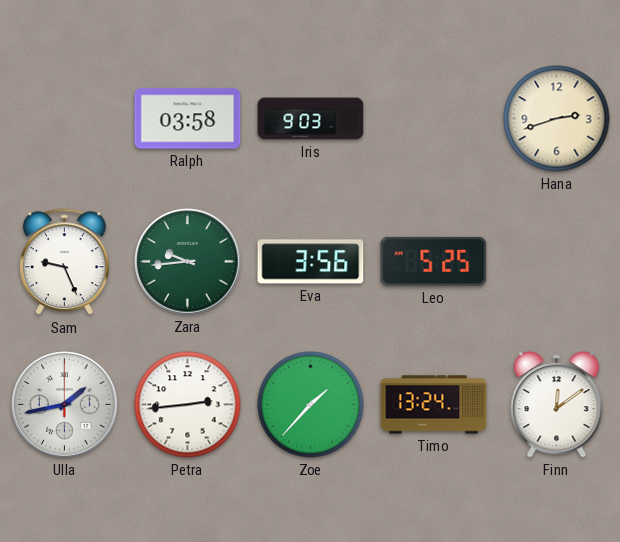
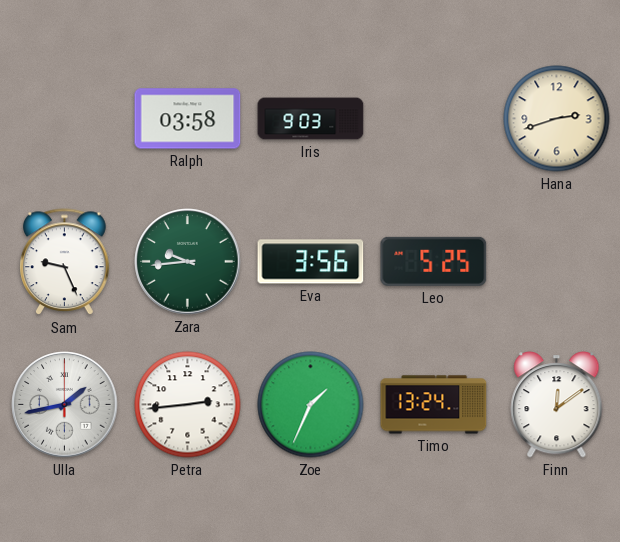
Zoe: 1:37 -> 1:34
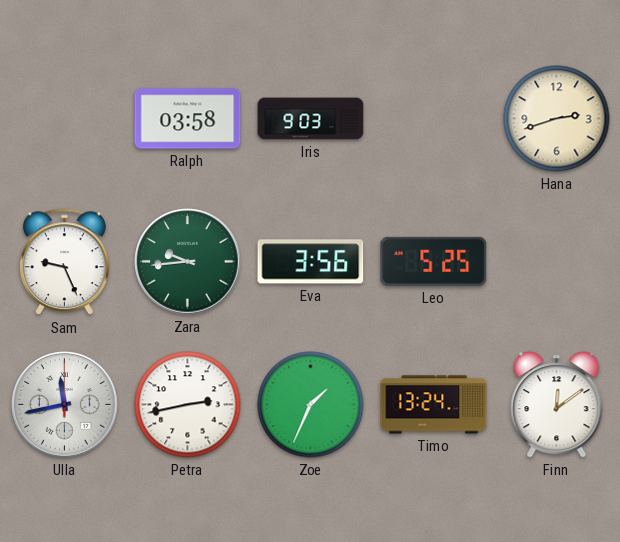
Ulla: 1:43 -> 11:43
Petra: 2:44 -> 2:43
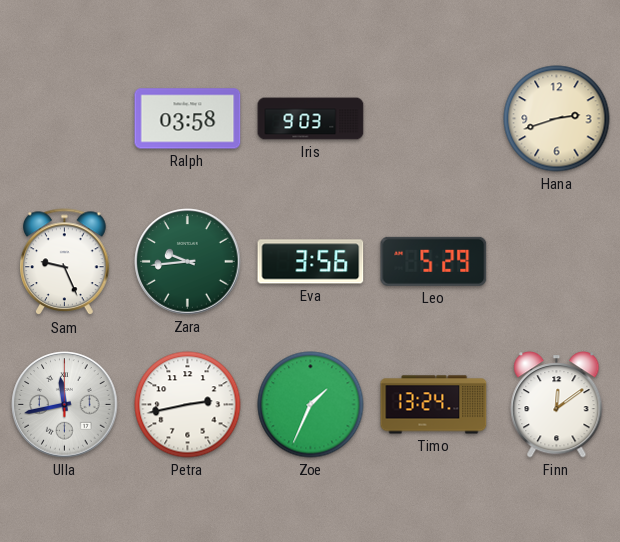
Leo: 5:25 -> 5:29
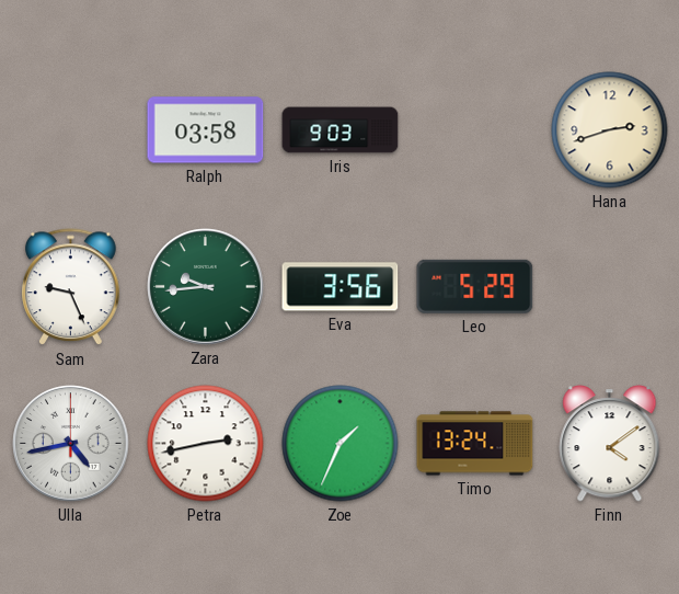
Ulla: 11:43 -> 4:43
Finn: 12:09 -> 4:09
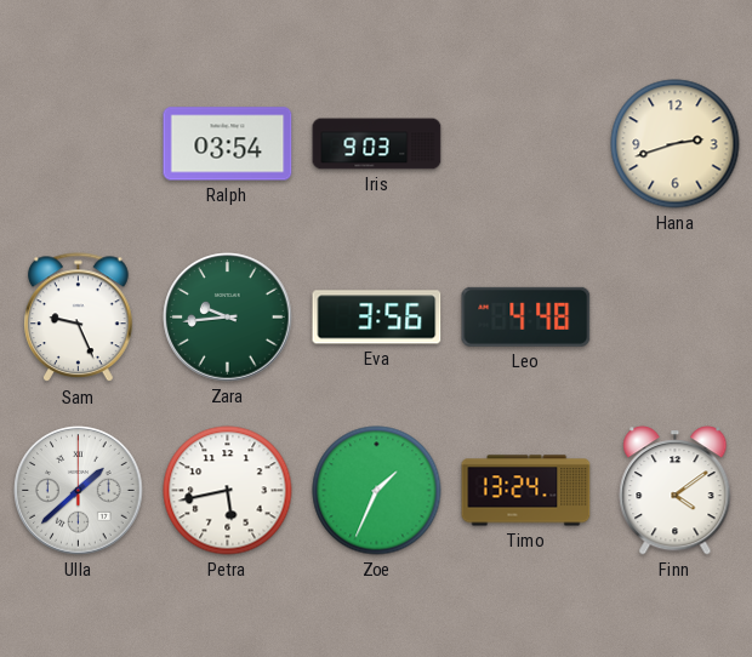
Ralph: 03:58 -> 03:54
Leo: 5:29 -> 4:48
Ulla: 4:43 -> 1:38
Petra: 2:43 -> 5:43
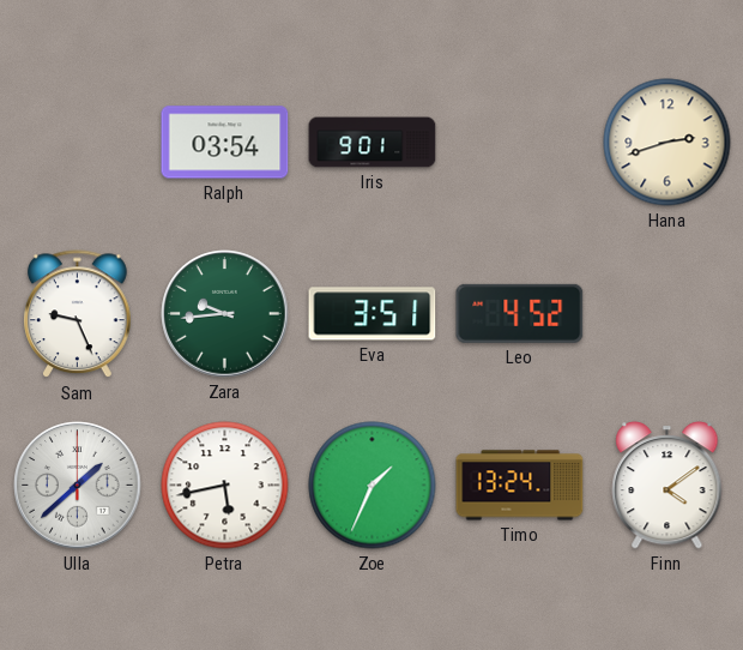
Iris: 9:03 -> 9:01
Eva: 3:56 -> 3:51
Leo: 4:48 -> 4:52
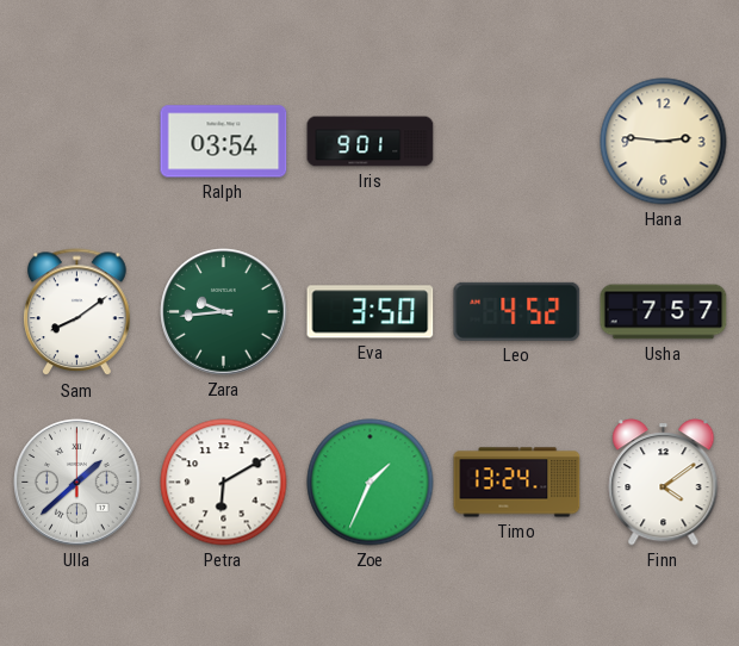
Hana: 2:42 -> 2:46
Sam: 9:26 -> 8:09
Eva: 3:51 -> 3:50
Usha: none -> 7:57
Petra: 5:43 -> 6:10
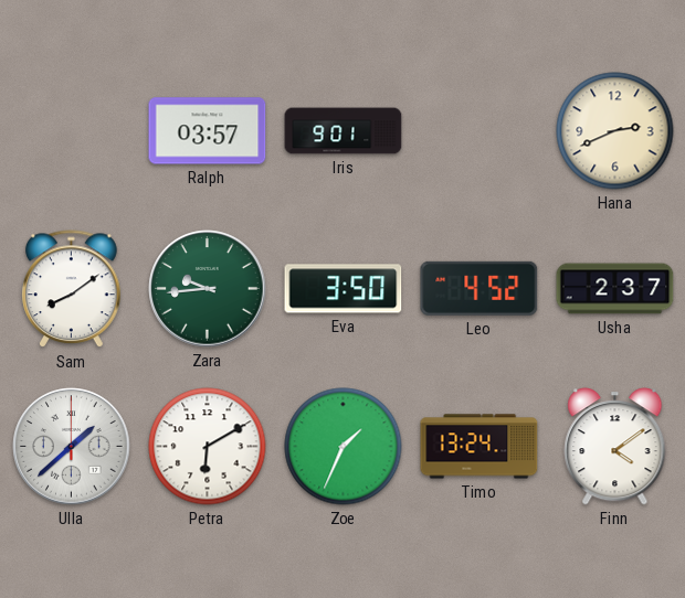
Ralph: 03:54 -> 03:57
Hana: 2:46 -> 2:41
Usha: 7:57 -> 2:37
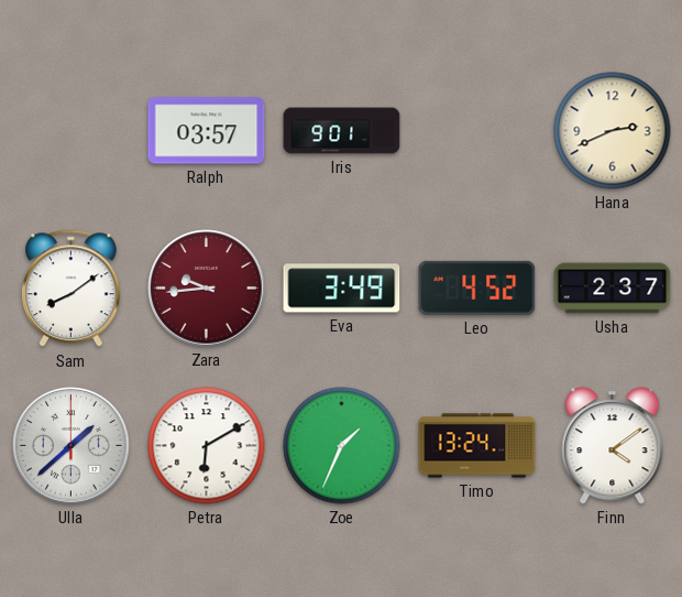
Zara dial: green -> burgundy
Eva: 3:50 -> 3:49
